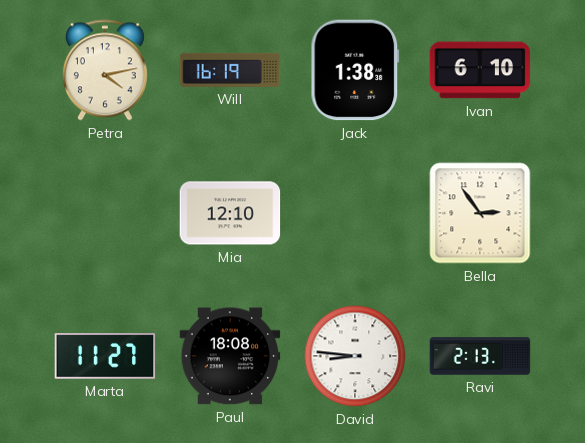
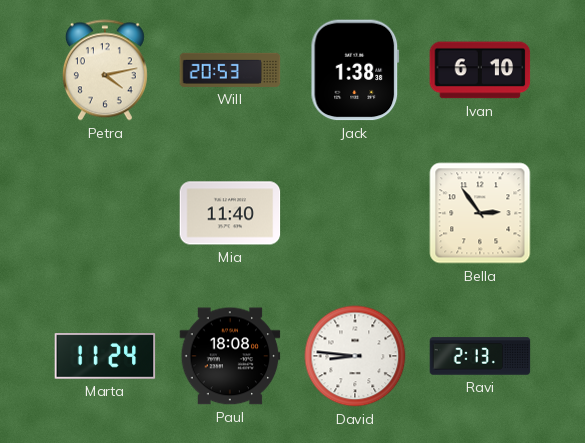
Will: 16:19 -> 20:53
Mia: 12:10 -> 11:40
Marta: 11:27 -> 11:24
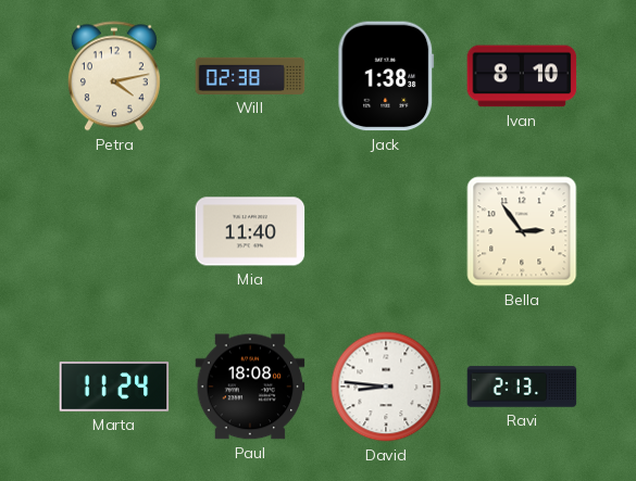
Will: 20:53 -> 02:38
Ivan: 6:10 -> 8:10
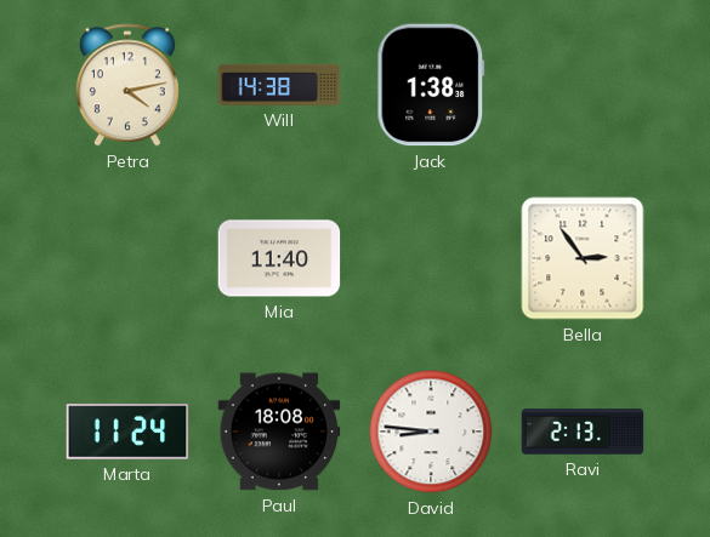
Will: 02:38 -> 14:38
Ivan: 8:10 -> none
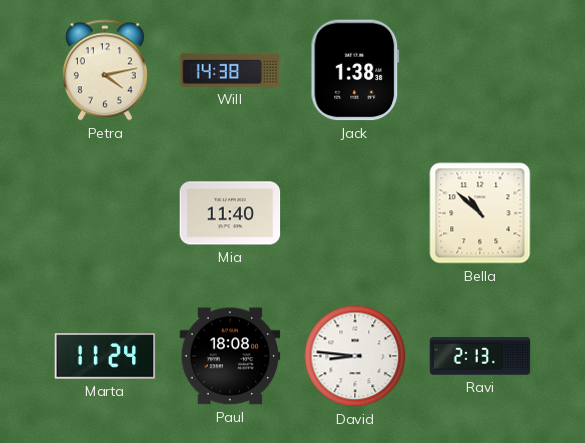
Bella: 2:54 -> 10:52
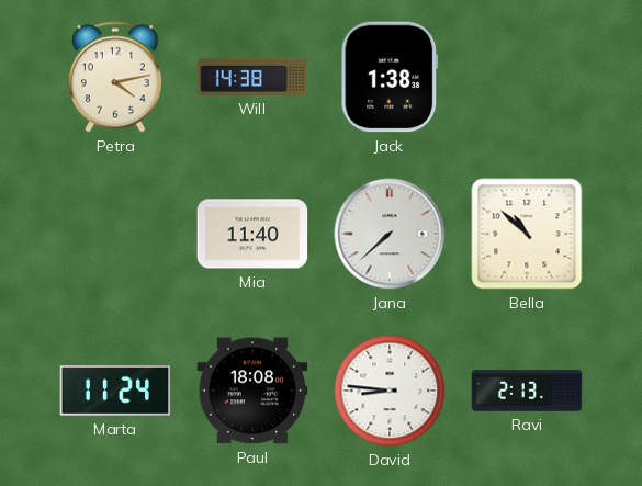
Jana: none -> 7:38
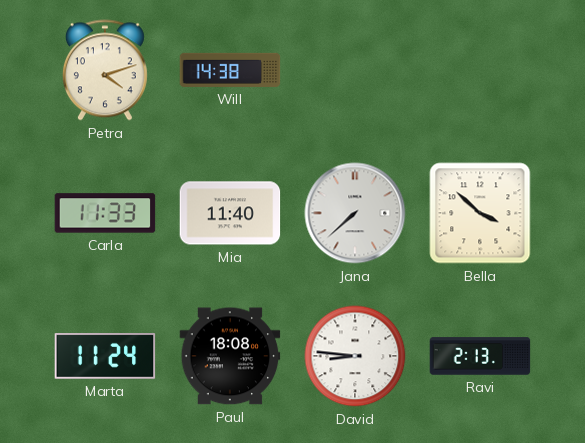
Petra: 4:13 -> 4:12
Jack: 1:38 -> none
Carla: none -> 11:33
Bella: 10:52 -> 3:52
